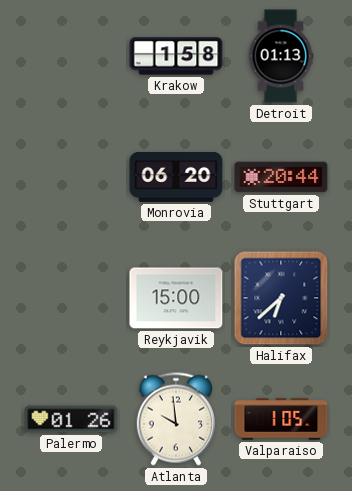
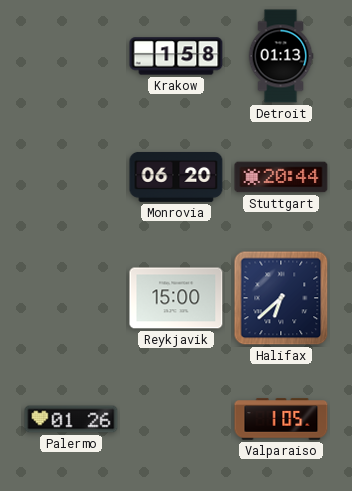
Atlanta: 9:59 -> none
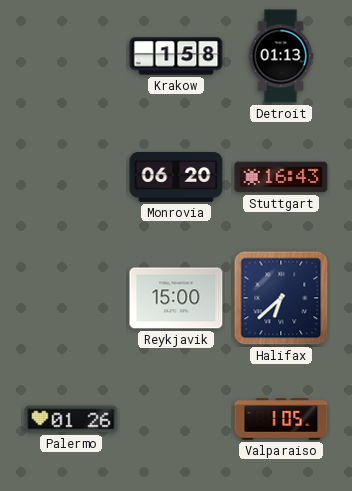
Stuttgart: 20:44 -> 16:43
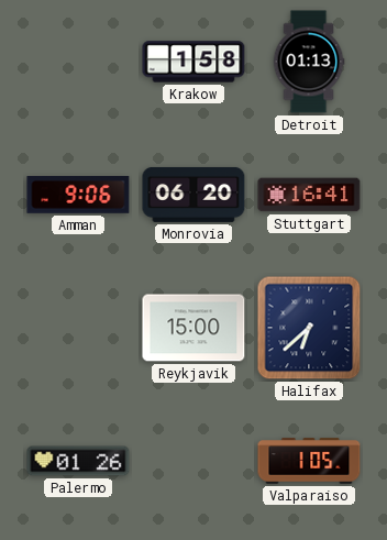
Amman: none -> 9:06
Stuttgart: 16:43 -> 16:41
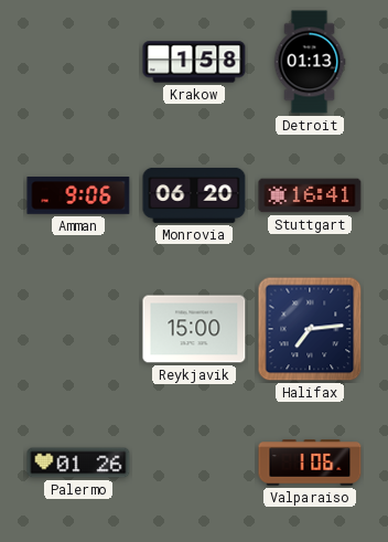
Halifax: 6:38 -> 7:14
Valparaiso: 1:05 -> 1:06
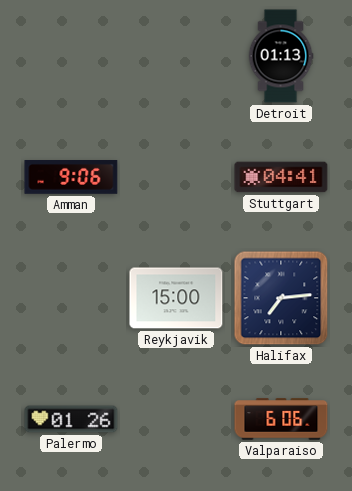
Krakow: 1:58 -> none
Monrovia: 06:20 -> none
Stuttgart: 16:41 -> 04:41
Valparaiso: 1:06 -> 6:06
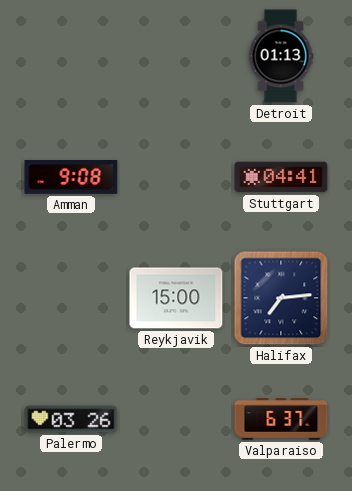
Amman: 9:06 -> 9:08
Palermo: 01:26 -> 03:26
Valparaiso: 6:06 -> 6:37
